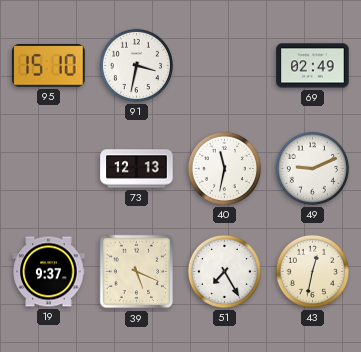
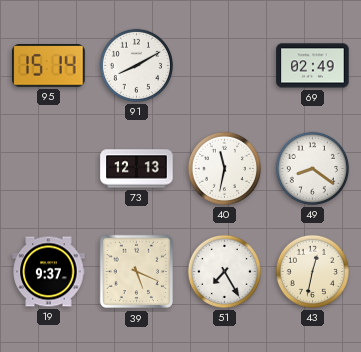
95: 15:10 -> 15:14
91: 3:32 -> 8:10
49: 9:11 -> 8:21
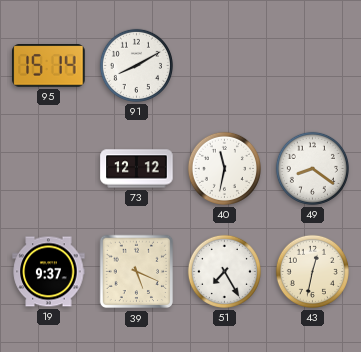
69: 02:49 -> none
73: 12:13 -> 12:12
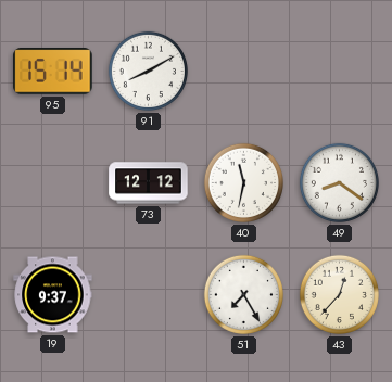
39: 5:19 -> none
43: 12:32 -> 12:37
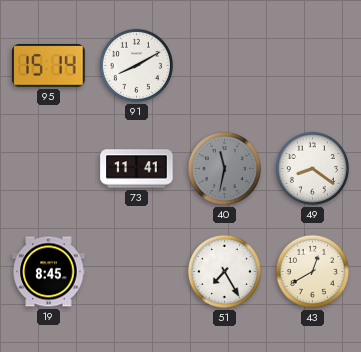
73: 12:12 -> 11:41
40 dial: white -> grey
19: 9:37 -> 8:45
43: 12:37 -> 12:40
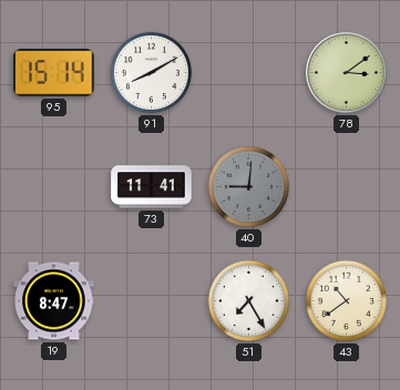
78: none -> 3:09
40: 11:32 -> 9:01
49: 8:21 -> none
19: 8:45 -> 8:47
43: 12:40 -> 10:39
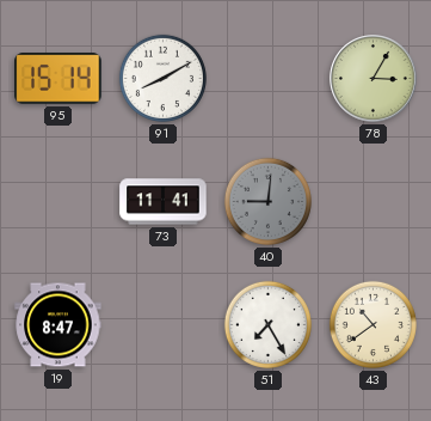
78: 3:09 -> 3:05
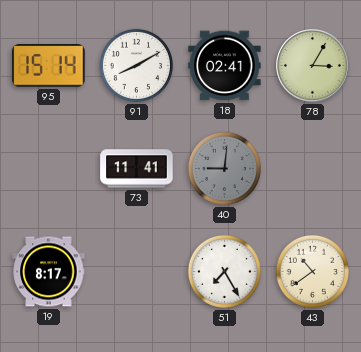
18: none -> 02:41
19: 8:47 -> 8:17
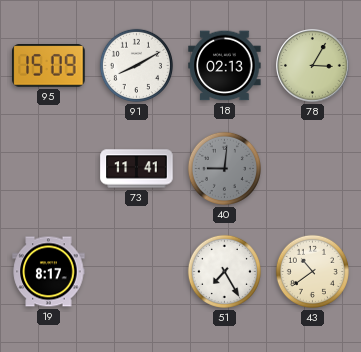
95: 15:14 -> 15:09
18: 02:41 -> 02:13
